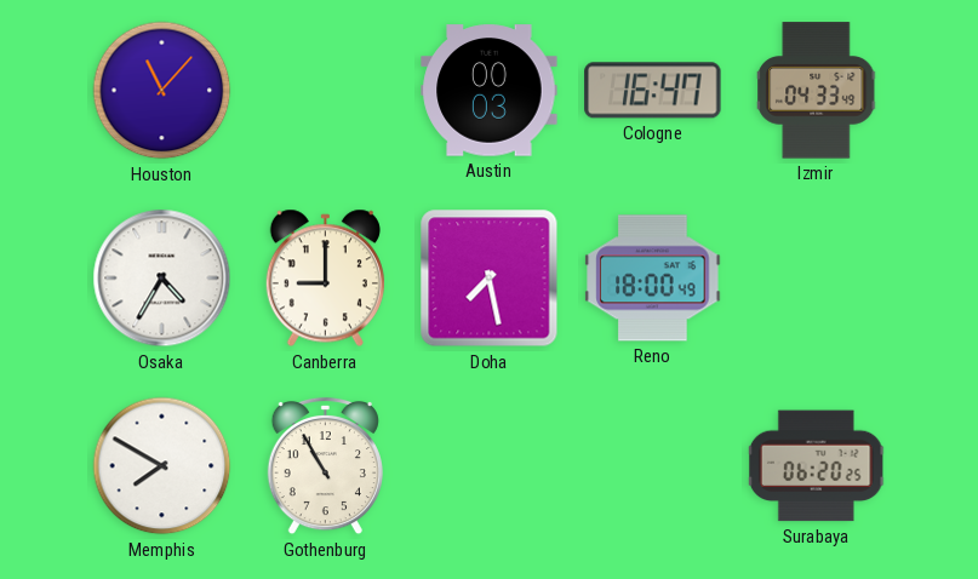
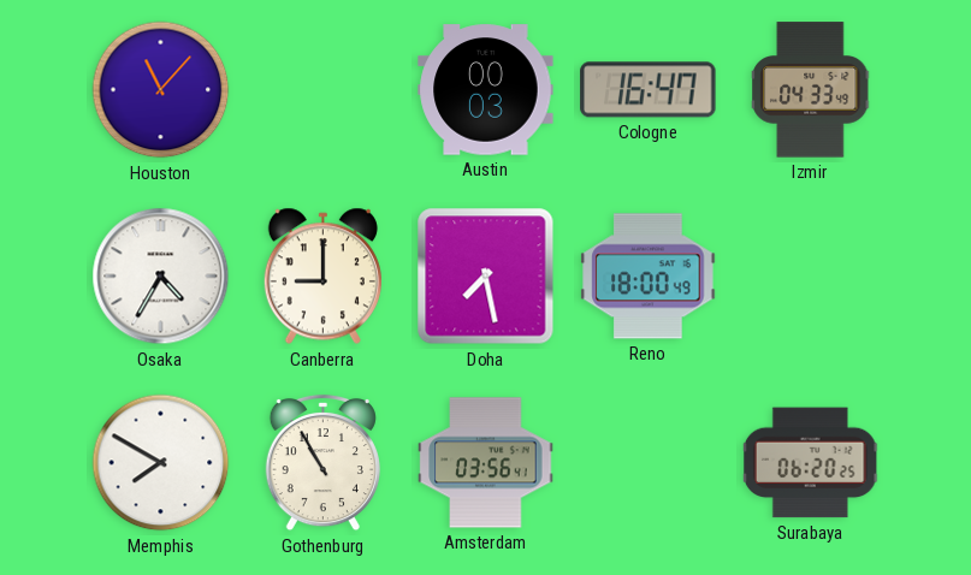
Amsterdam: none -> 03:56
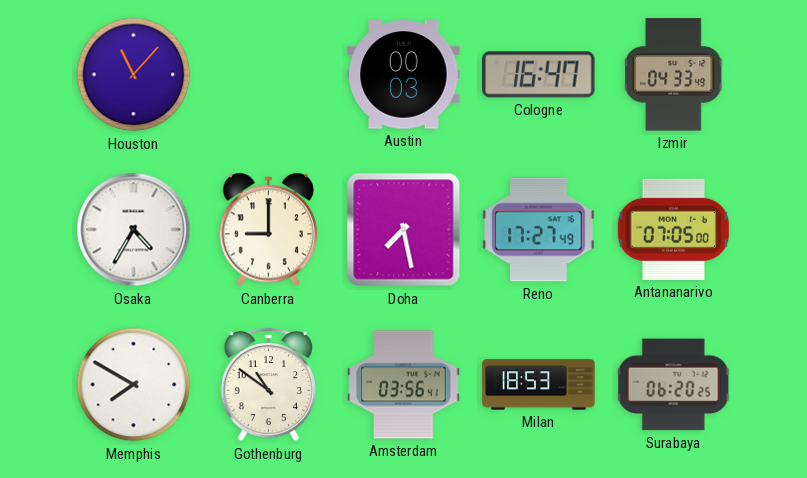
Reno: 18:00 -> 17:27
Antananarivo: none -> 07:05
Gothenburg: 10:55 -> 10:51
Milan: none -> 18:53
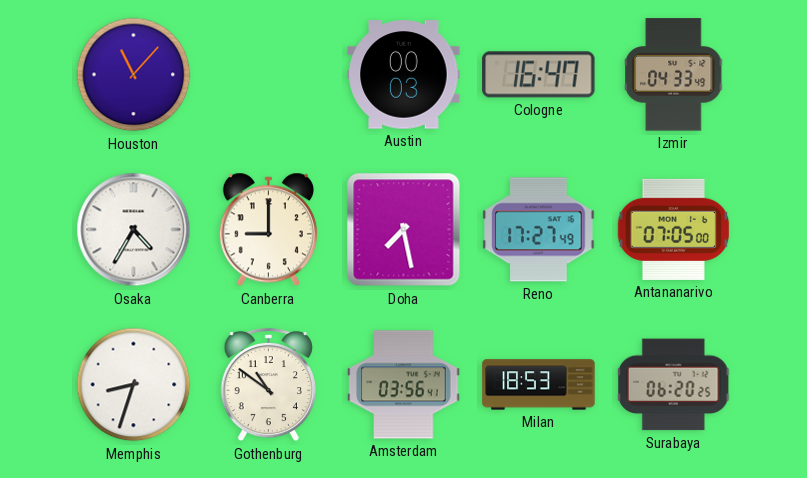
Memphis: 7:50 -> 8:33
